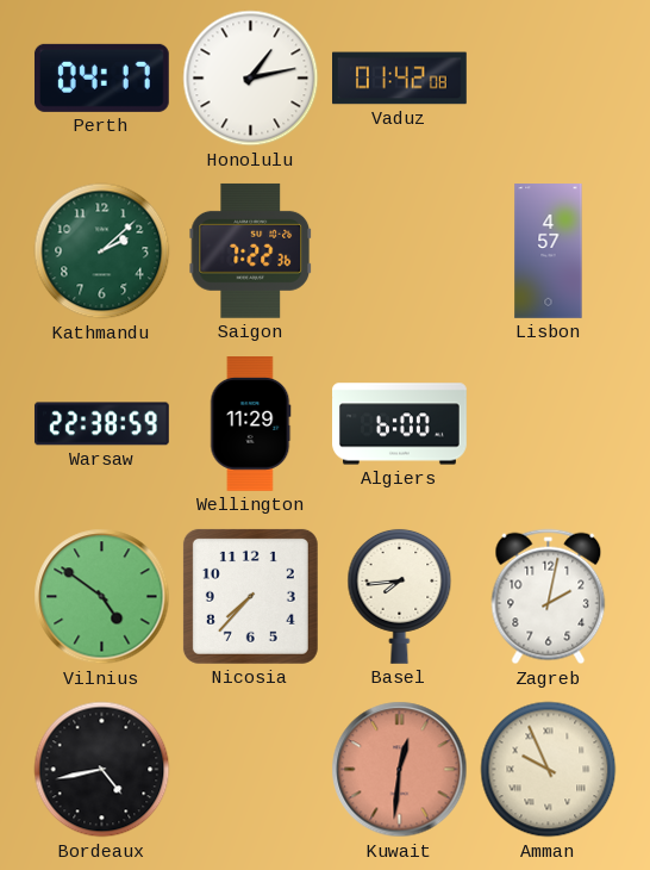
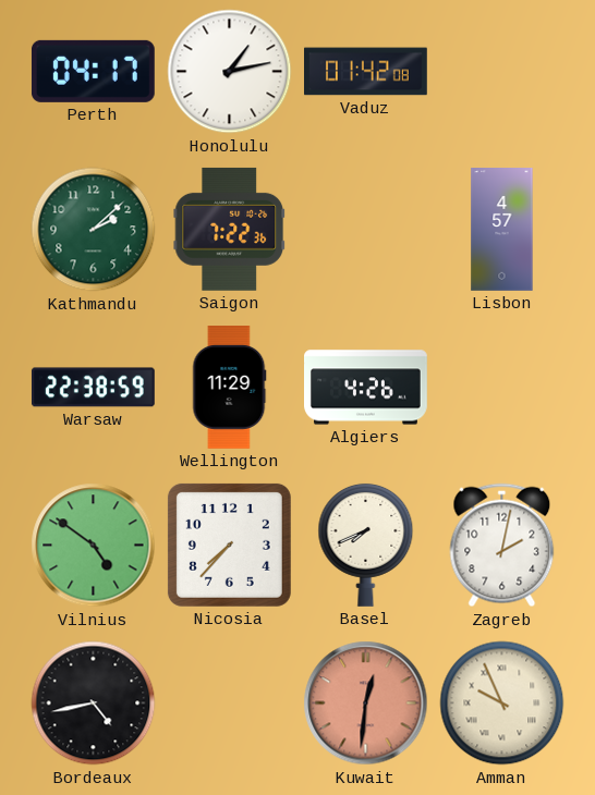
Algiers: 6:00 -> 4:26
Basel: 7:44 -> 7:41
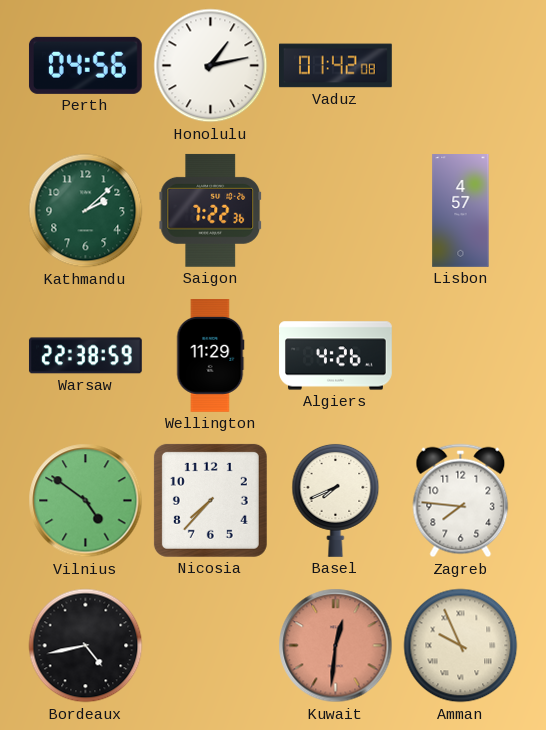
Perth: 04:17 -> 04:56
Zagreb: 2:02 -> 7:46
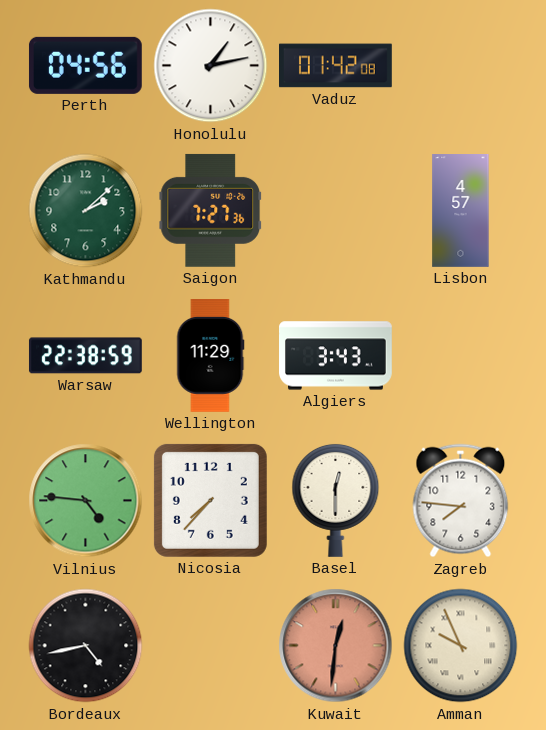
Saigon: 7:22 -> 7:27
Algiers: 4:26 -> 3:43
Vilnius: 4:51 -> 4:46
Basel: 7:41 -> 12:30
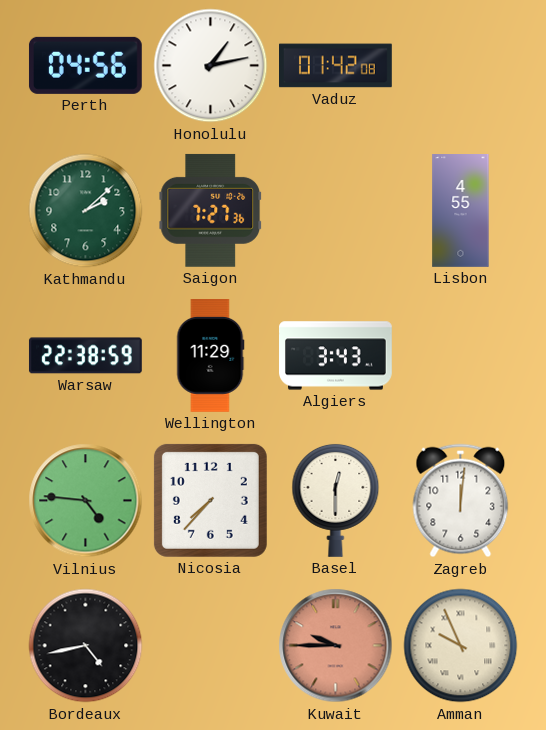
Lisbon: 4:57 -> 4:55
Zagreb: 7:46 -> 12:01
Kuwait: 12:31 -> 9:45
